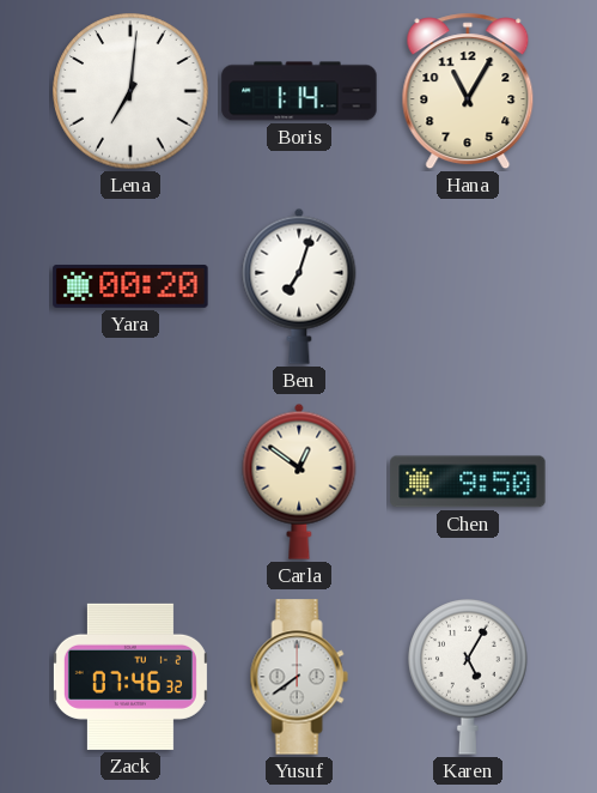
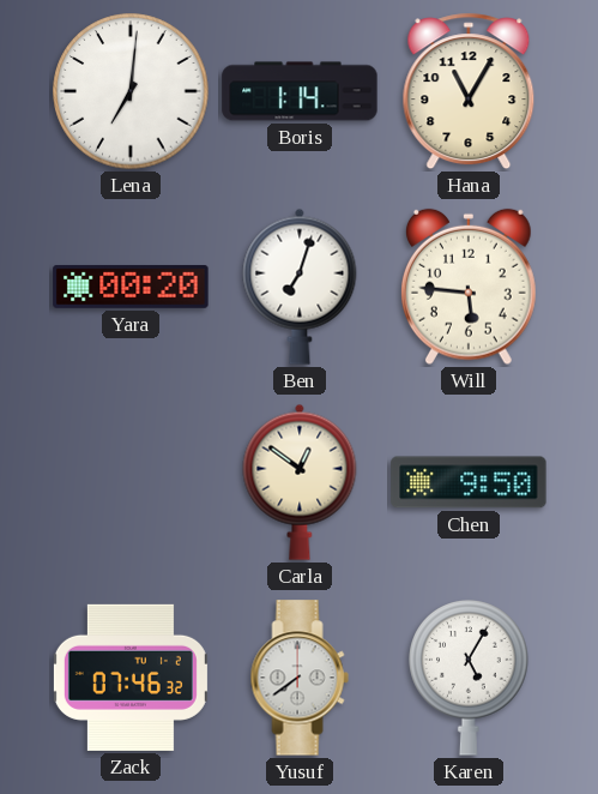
Will: none -> 5:46
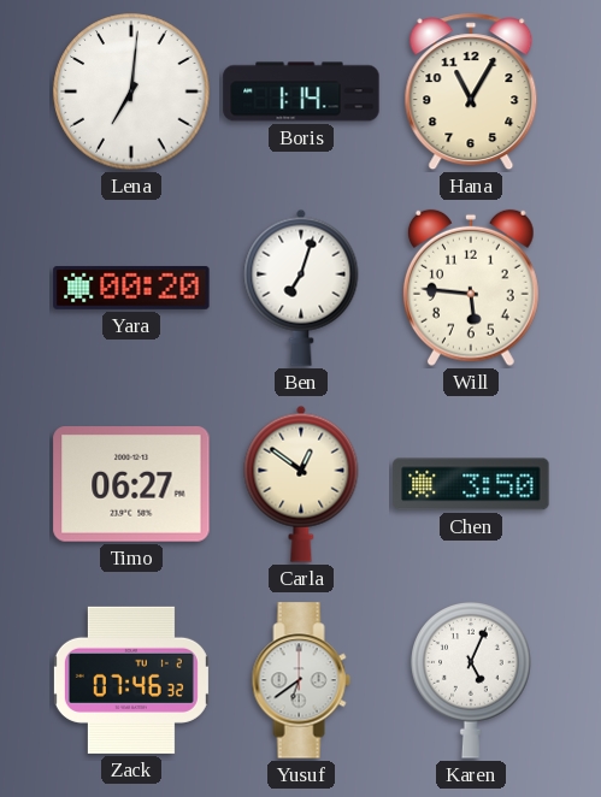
Timo: none -> 06:27
Chen: 9:50 -> 3:50
Yusuf: 7:39 -> 6:39
Karen: 5:05 -> 5:04
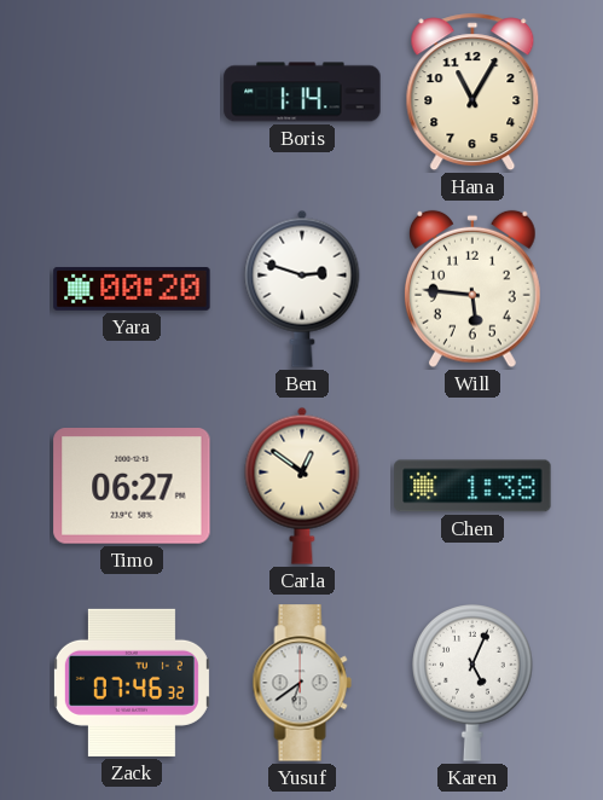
Lena: 7:01 -> none
Ben: 7:03 -> 2:48
Chen: 3:50 -> 1:38
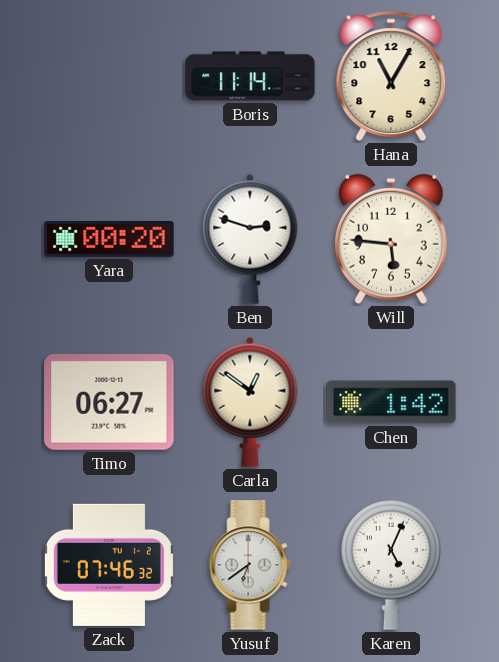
Boris: 1:14 -> 11:14
Chen: 1:38 -> 1:42
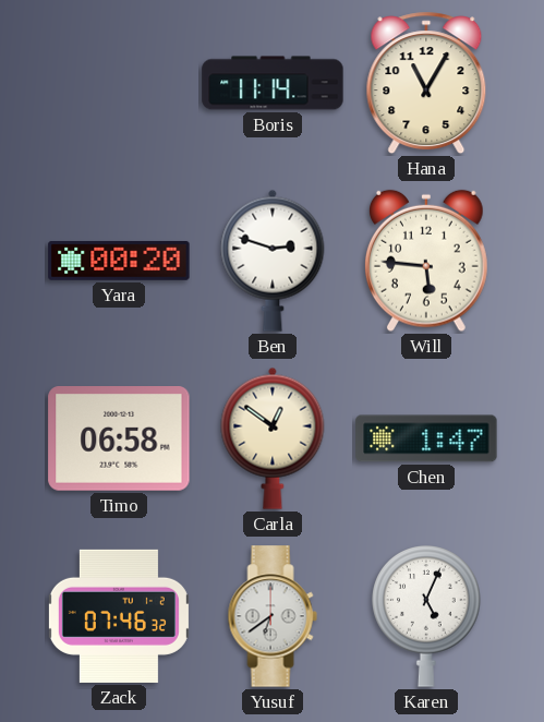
Timo: 06:27 -> 06:58
Chen: 1:42 -> 1:47
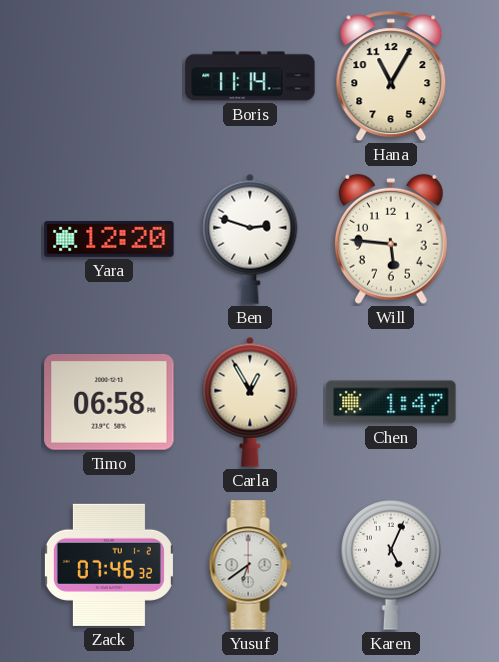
Yara: 00:20 -> 12:20
Carla: 12:51 -> 12:55
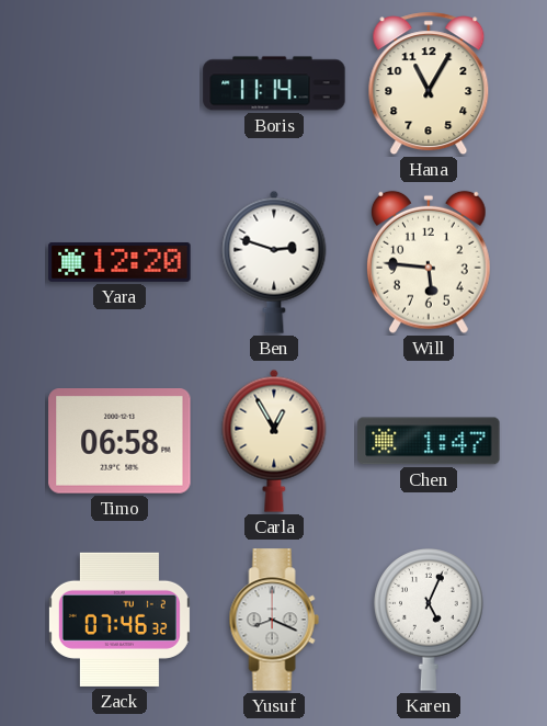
Yusuf: 6:39 -> 8:19
